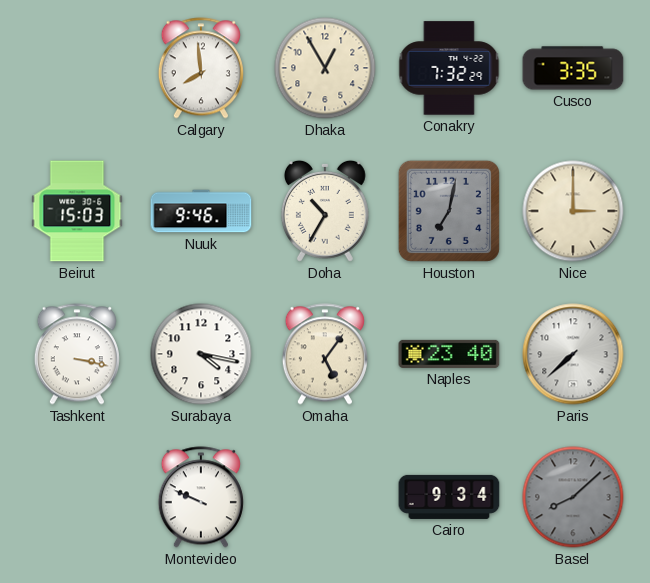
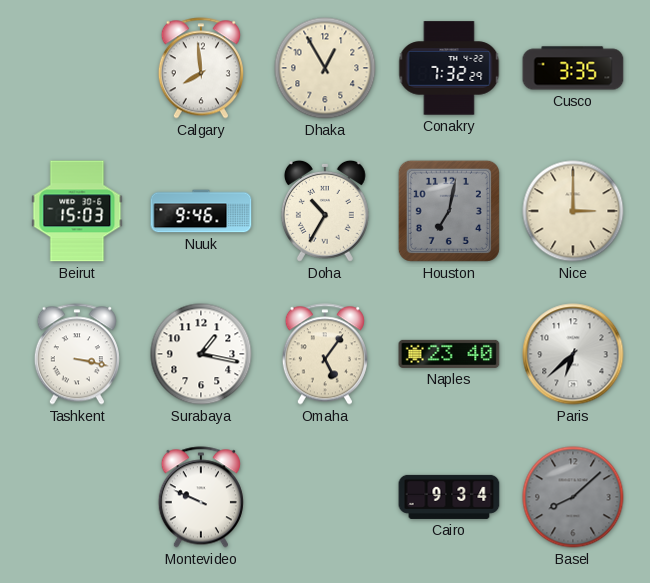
Surabaya: 4:17 -> 1:17
Paris: 7:38 -> 6:38
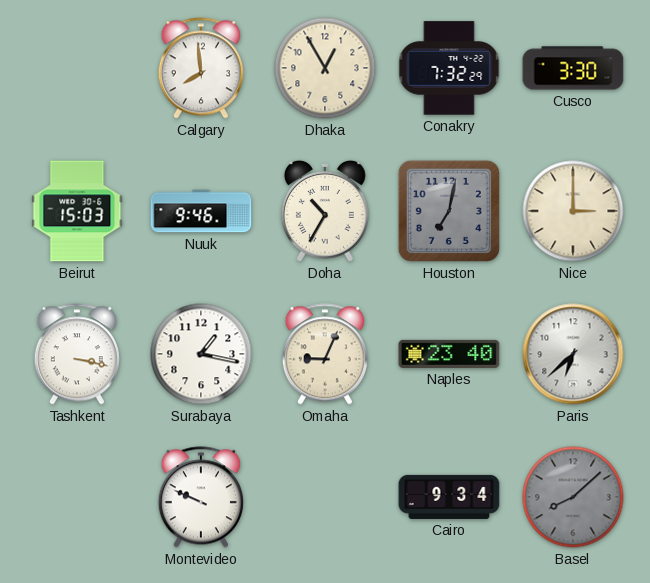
Cusco: 3:35 -> 3:30
Omaha: 5:06 -> 9:04
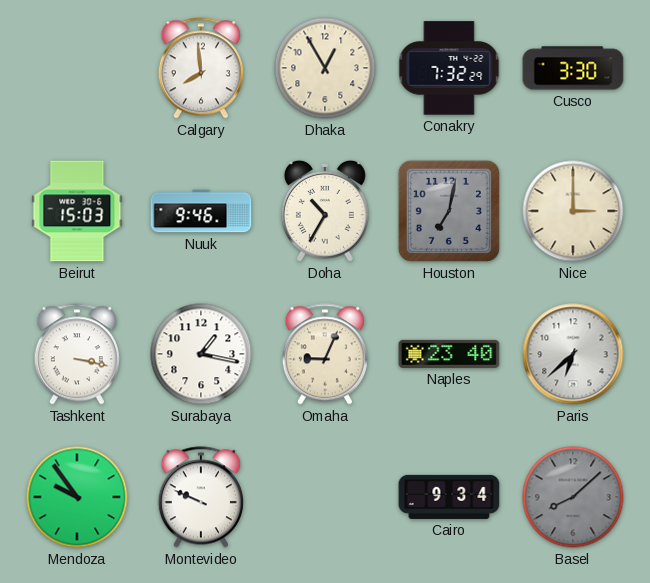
Mendoza: none -> 9:54
